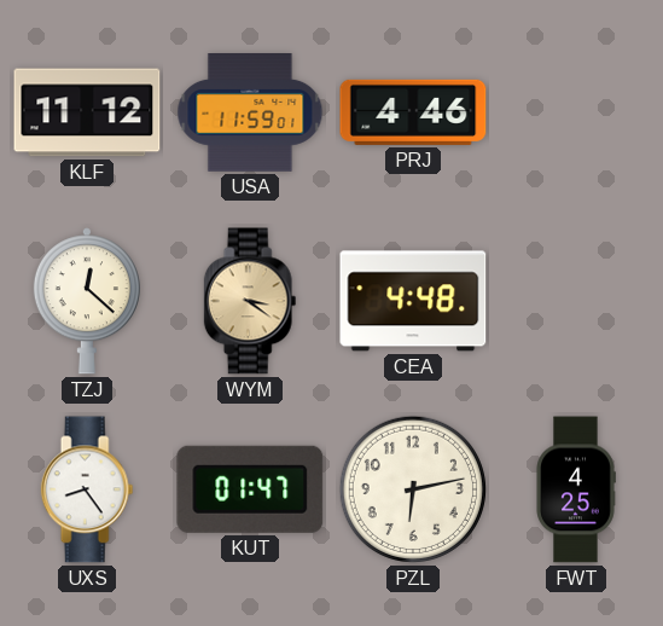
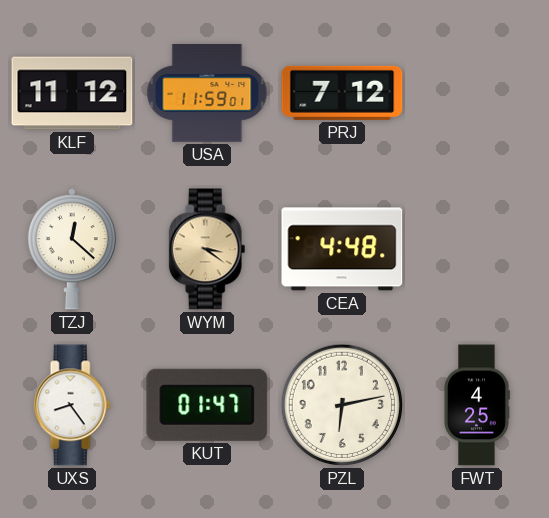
PRJ: 4:46 -> 7:12
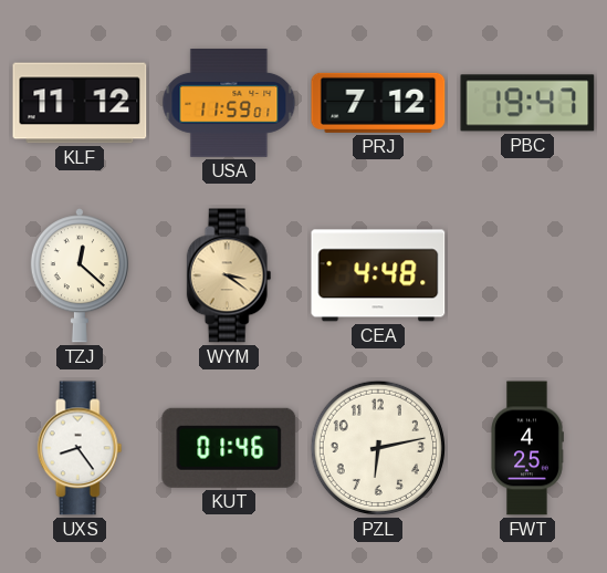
PBC: none -> 19:47
KUT: 01:47 -> 01:46
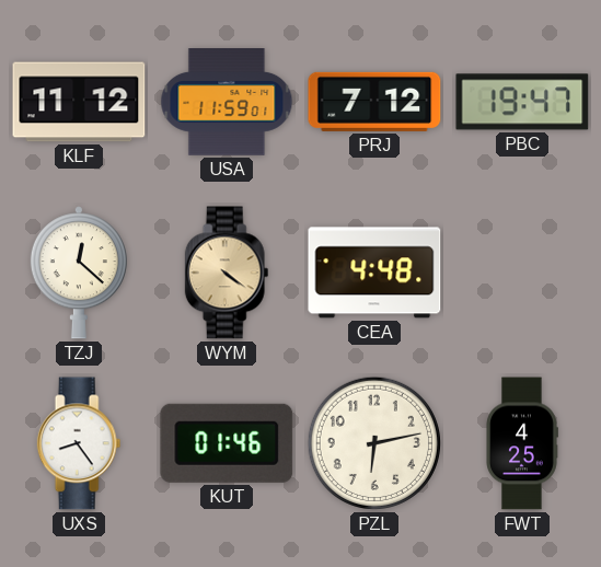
WYM: 3:21 -> 4:21
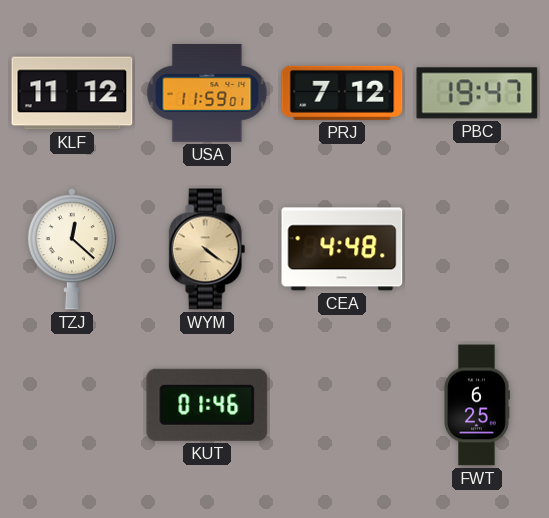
UXS: 8:24 -> none
PZL: 6:13 -> none
FWT: 4:25 -> 6:25
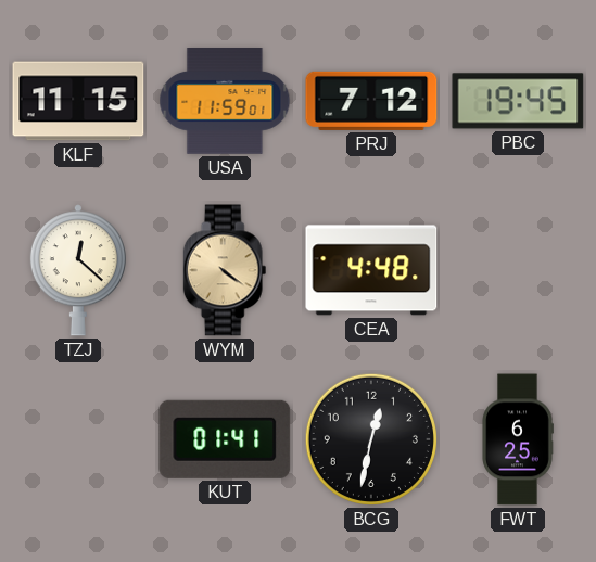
KLF: 11:12 -> 11:15
PBC: 19:47 -> 19:45
KUT: 01:46 -> 01:41
BCG: none -> 12:32
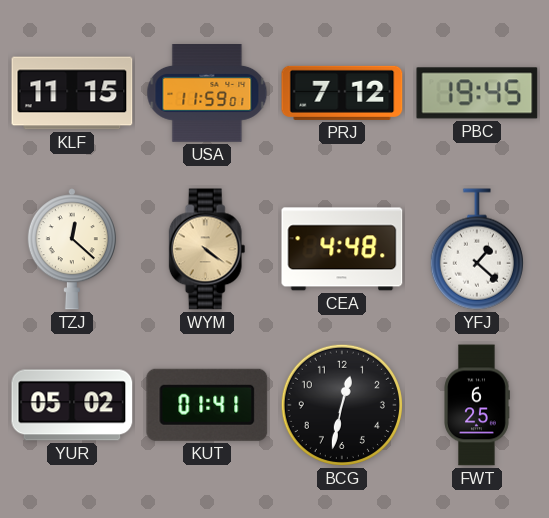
YFJ: none -> 1:22
YUR: none -> 05:02
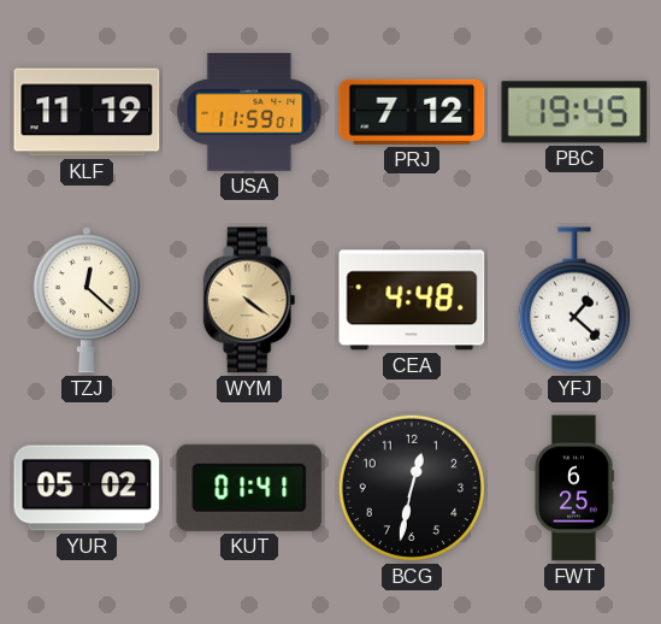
KLF: 11:15 -> 11:19
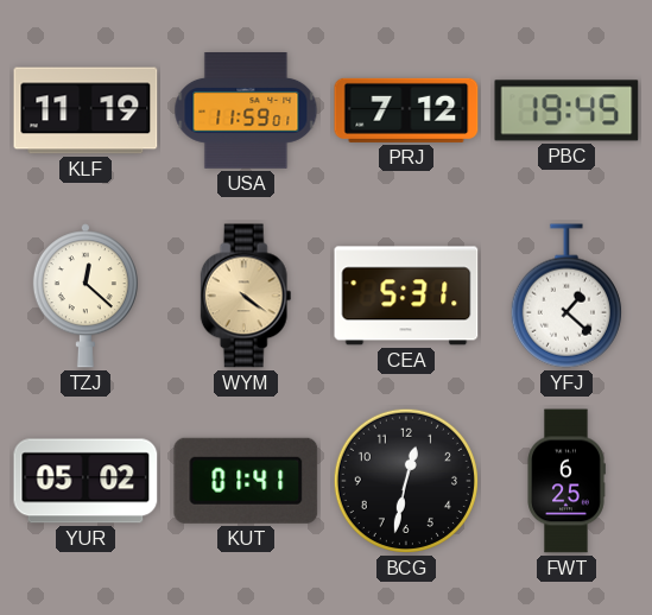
CEA: 4:48 -> 5:31
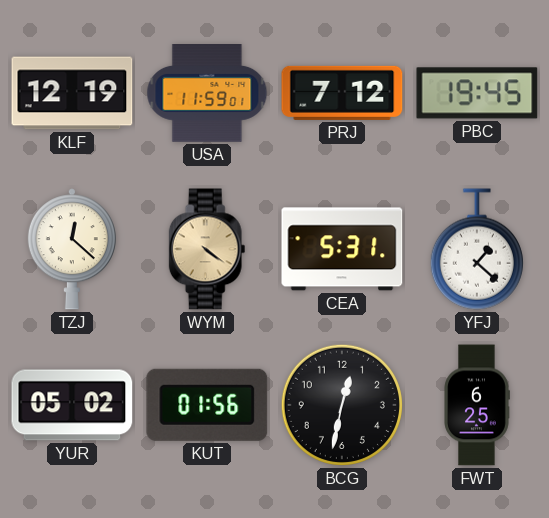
KLF: 11:19 -> 12:19
KUT: 01:41 -> 01:56
